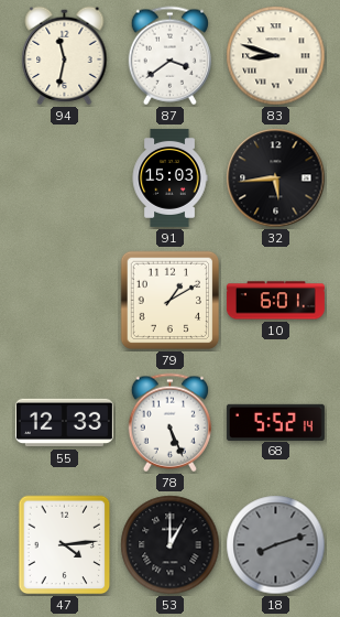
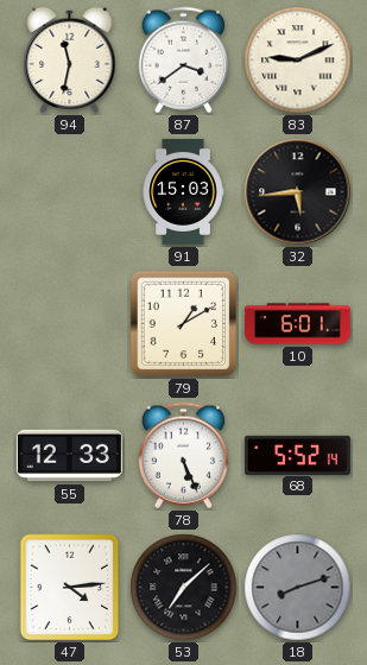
83: 8:48 -> 9:11
53: 1:00 -> 7:08
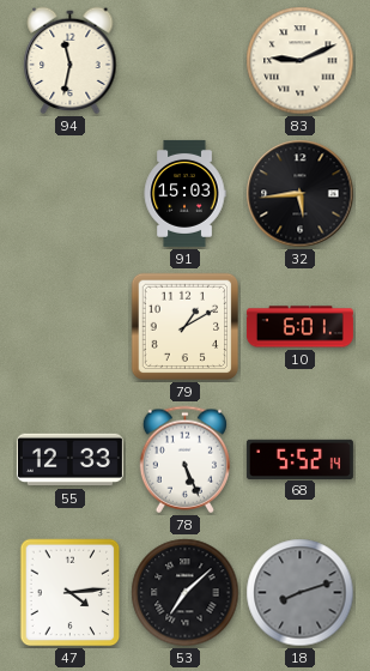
87: 3:39 -> none
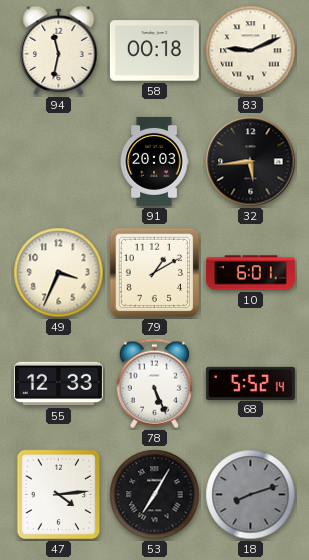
58: none -> 00:18
91: 15:03 -> 20:03
49: none -> 3:34
53: 7:08 -> 7:05
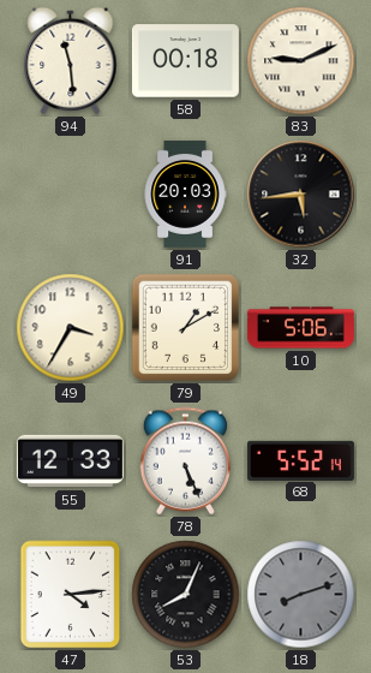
94: 11:32 -> 11:29
49: 3:34 -> 3:35
10: 6:01 -> 5:06
53: 7:05 -> 8:04
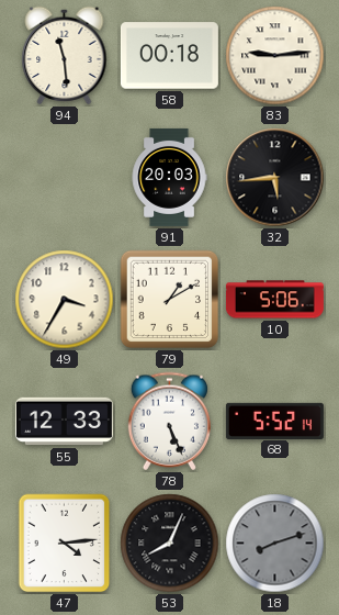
83: 9:11 -> 9:14
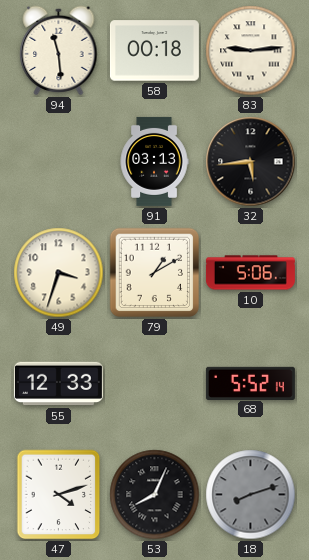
91: 20:03 -> 03:13
49: 3:35 -> 3:33
78: 5:26 -> none
47: 4:14 -> 4:12
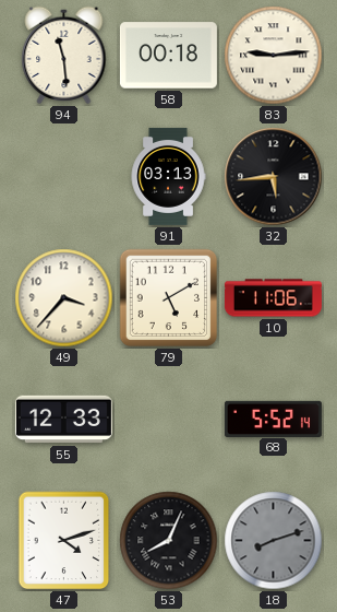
49: 3:33 -> 3:37
79: 1:10 -> 5:10
10: 5:06 -> 11:06
